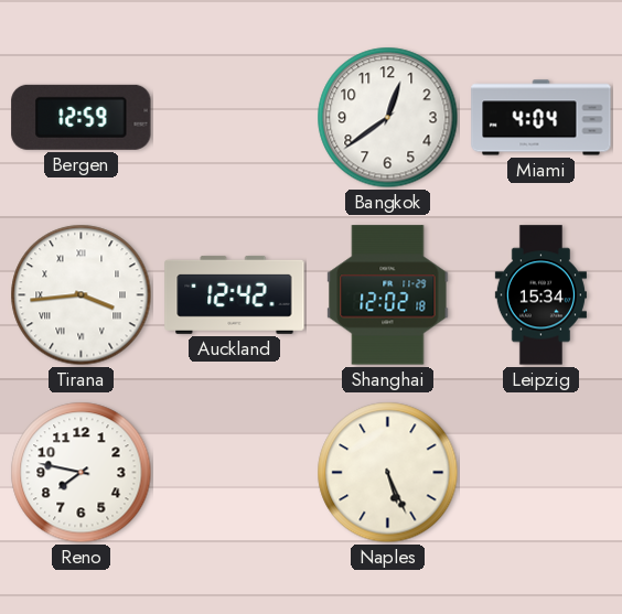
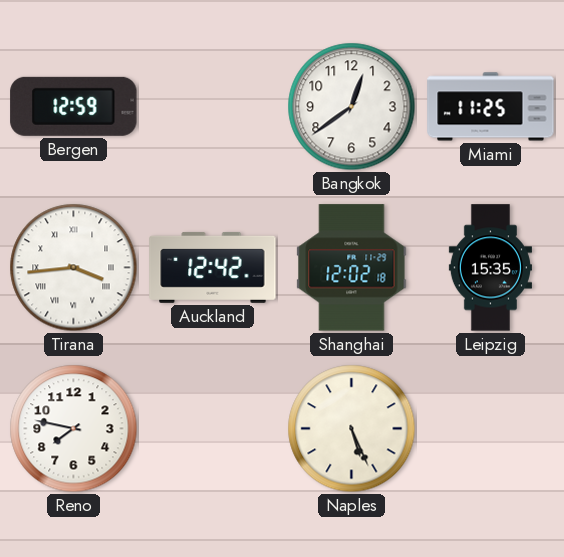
Miami: 4:04 -> 11:25
Leipzig: 15:34 -> 15:35
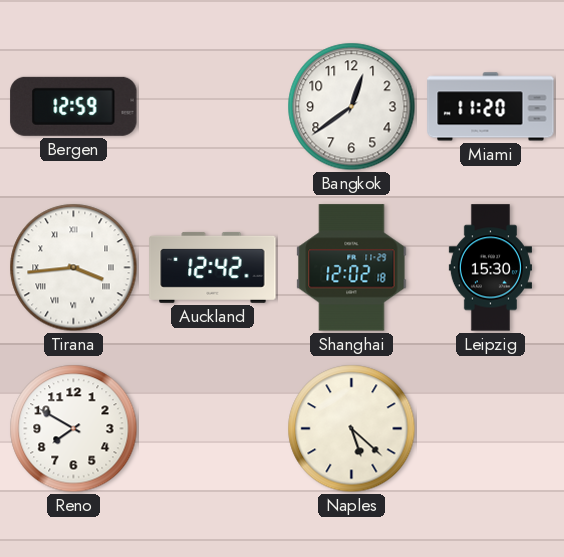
Miami: 11:25 -> 11:20
Leipzig: 15:35 -> 15:30
Reno: 7:47 -> 7:50
Naples: 5:26 -> 5:22
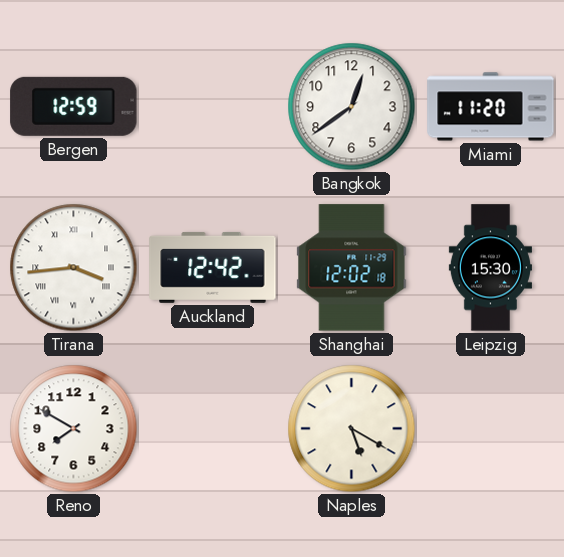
Naples: 5:22 -> 5:20
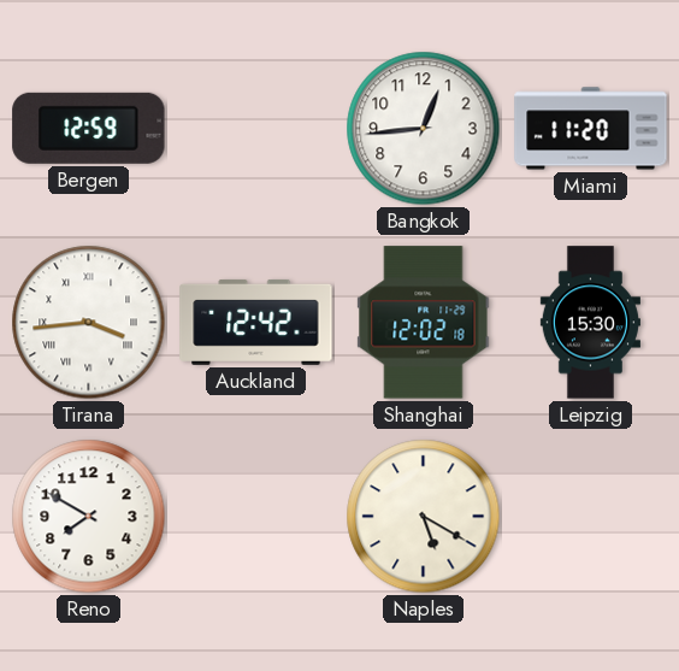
Bangkok: 12:39 -> 12:44
